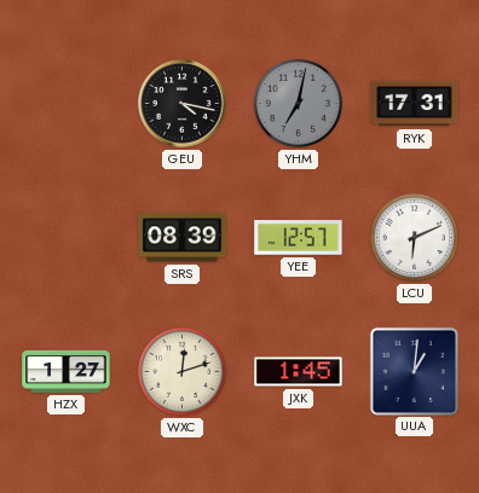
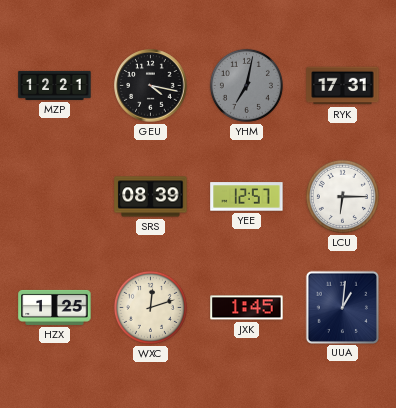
MZP: none -> 12:21
LCU: 6:11 -> 6:15
HZX: 1:27 -> 1:25
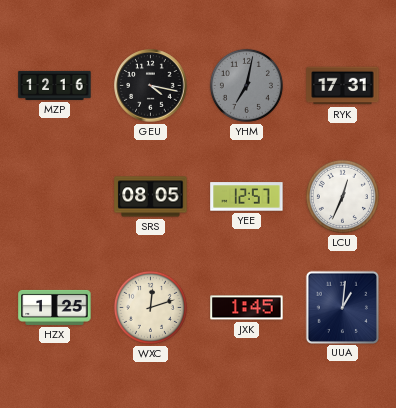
MZP: 12:21 -> 12:16
SRS: 08:39 -> 08:05
LCU: 6:15 -> 12:34
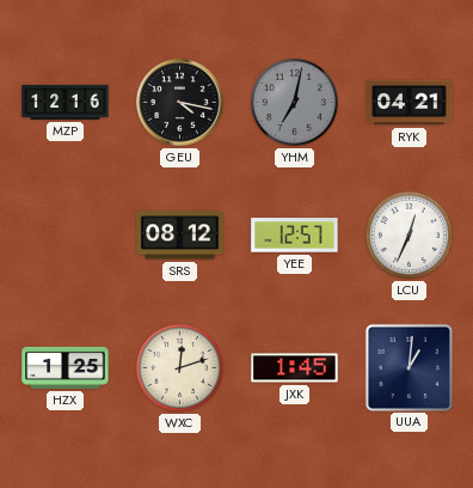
RYK: 17:31 -> 04:21
SRS: 08:05 -> 08:12
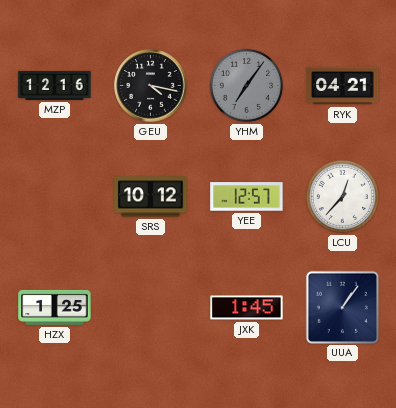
YHM: 7:02 -> 7:06
SRS: 08:12 -> 10:12
LCU: 12:34 -> 12:37
WXC: 12:12 -> none
UUA: 1:01 -> 1:06
